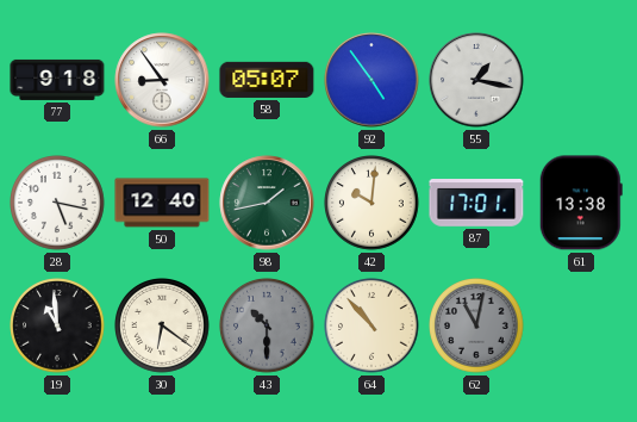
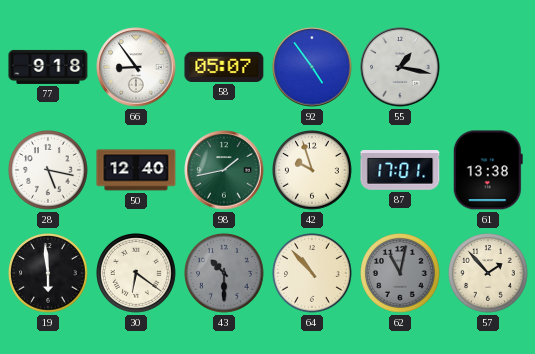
42: 10:01 -> 9:57
19: 10:59 -> 5:59
57: none -> 1:53
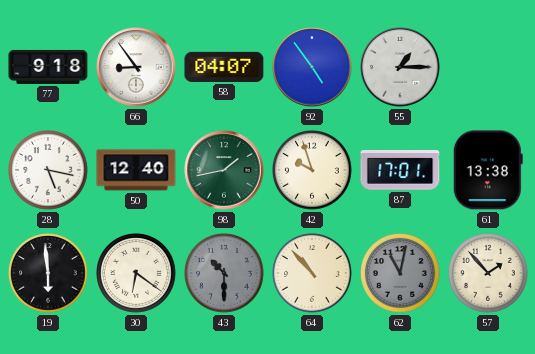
58: 05:07 -> 04:07
55: 1:17 -> 1:15
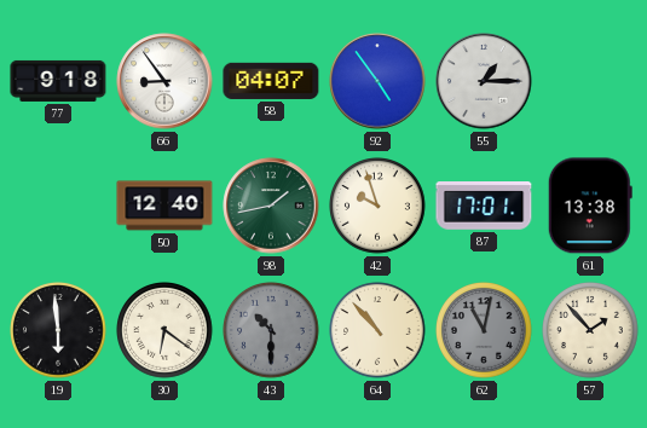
28: 5:17 -> none
